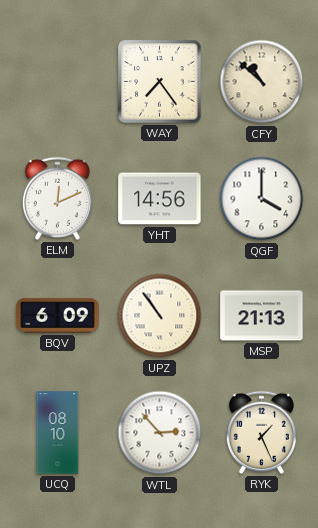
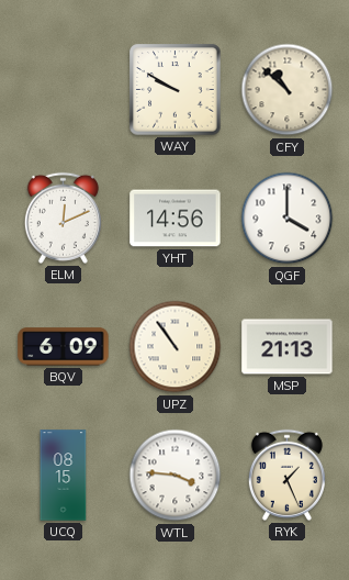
WAY: 7:24 -> 9:50
UCQ: 08:10 -> 08:15
WTL: 2:53 -> 3:46
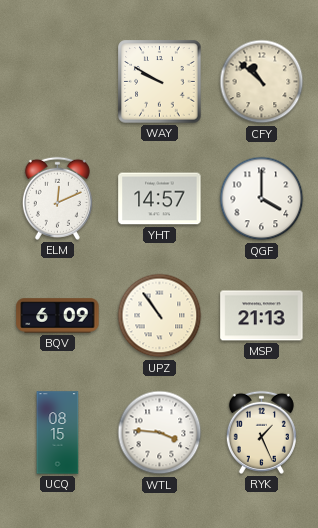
YHT: 14:56 -> 14:57
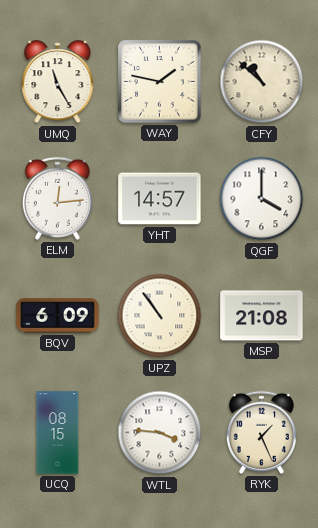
UMQ: none -> 11:25
WAY: 9:50 -> 1:47
ELM: 12:11 -> 12:14
MSP: 21:13 -> 21:08
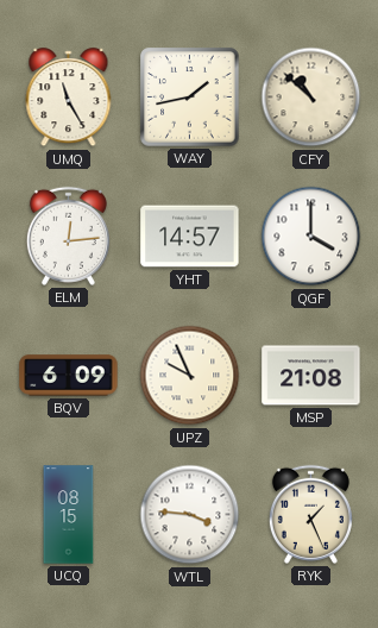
WAY: 1:47 -> 1:43
UPZ: 10:54 -> 9:56
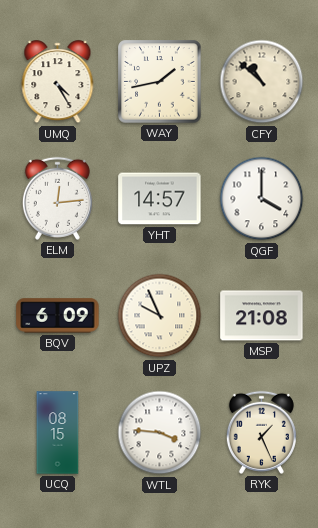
UMQ: 11:25 -> 4:25
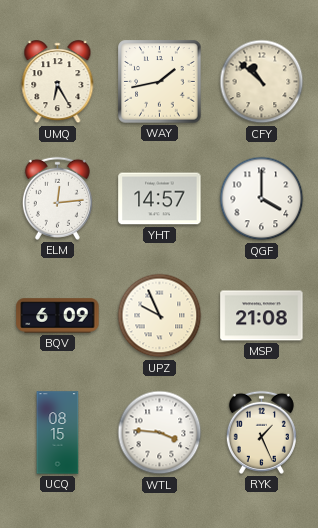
UMQ: 4:25 -> 6:25
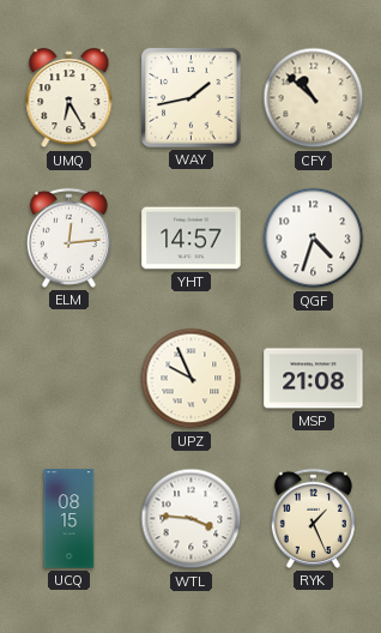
QGF: 4:00 -> 4:33
BQV: 6:09 -> none
